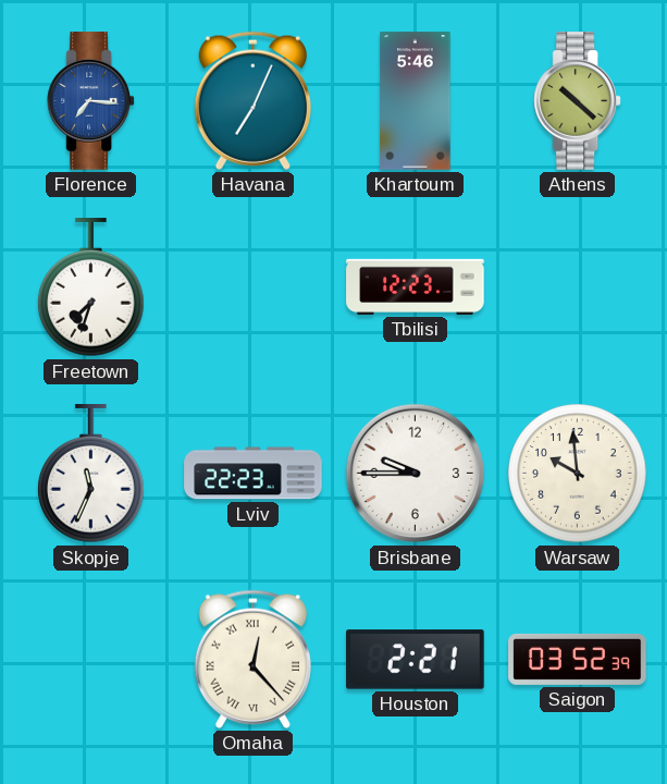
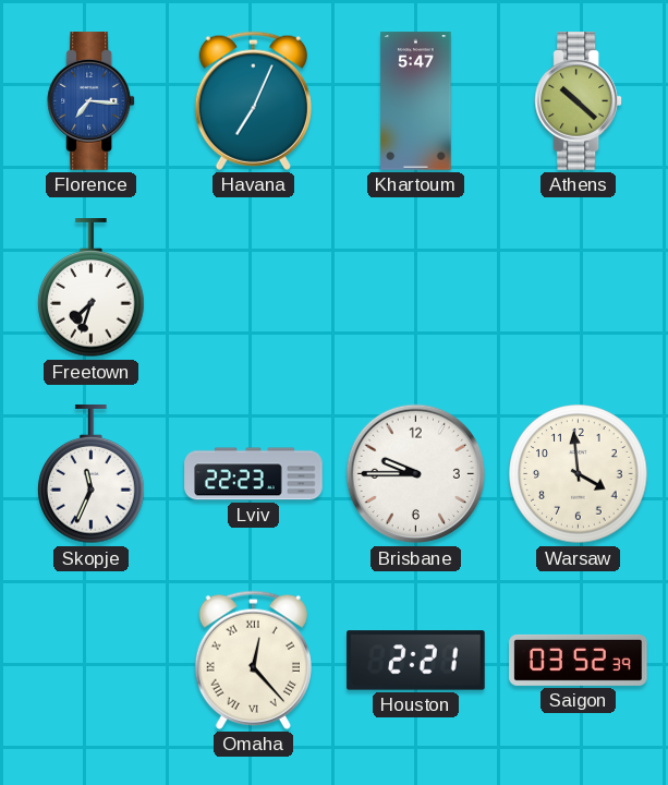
Khartoum: 5:46 -> 5:47
Tbilisi: 12:23 -> none
Warsaw: 9:59 -> 3:59
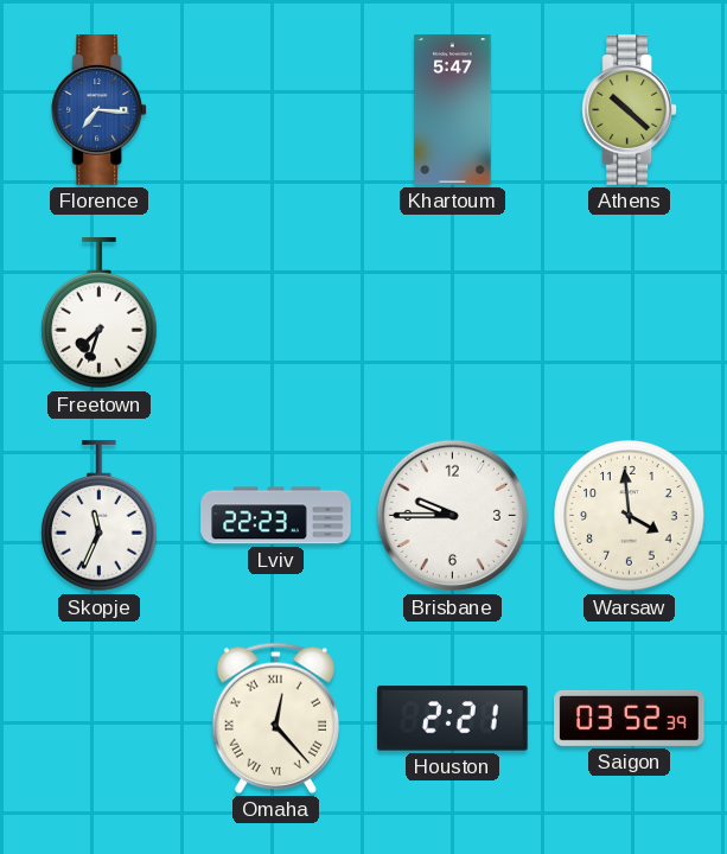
Havana: 7:04 -> none
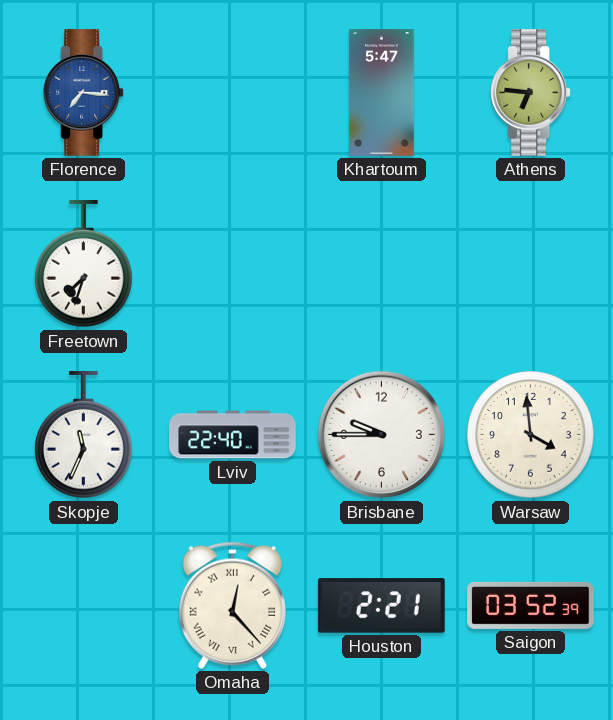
Athens: 10:22 -> 6:46
Lviv: 22:23 -> 22:40
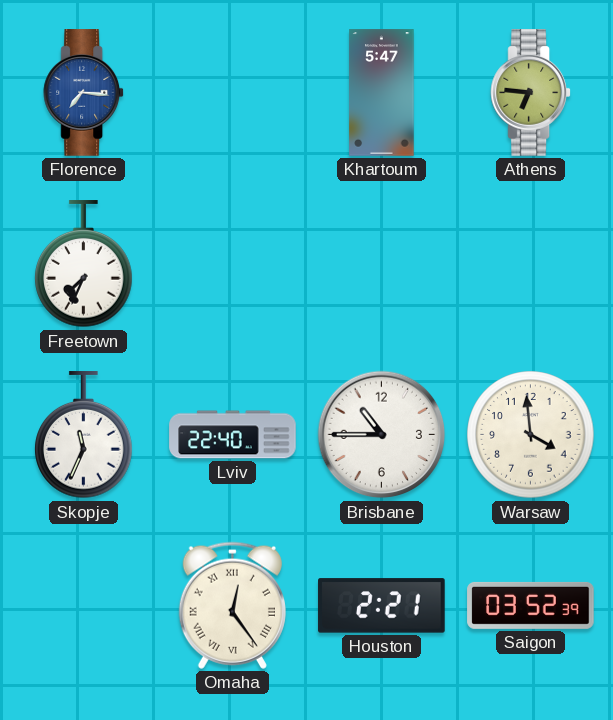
Freetown: 7:33 -> 7:34
Brisbane: 9:45 -> 10:45
Omaha: 12:23 -> 12:24
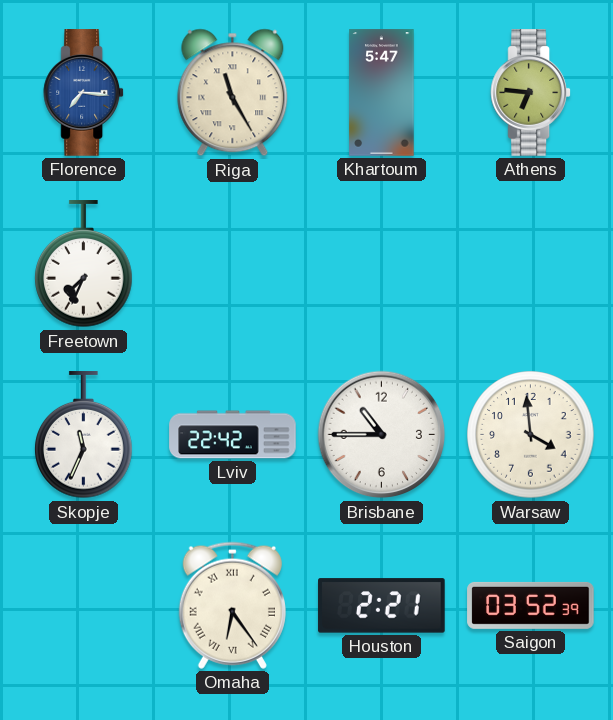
Riga: none -> 11:25
Lviv: 22:40 -> 22:42
Omaha: 12:24 -> 6:24
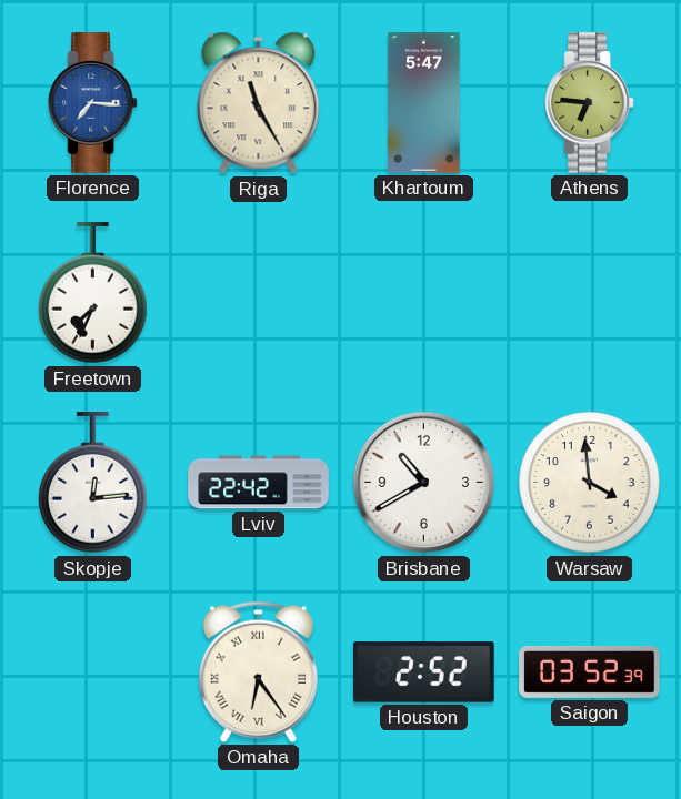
Skopje: 11:34 -> 12:14
Brisbane: 10:45 -> 10:40
Houston: 2:21 -> 2:52
